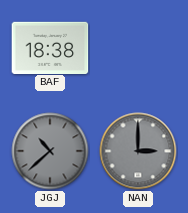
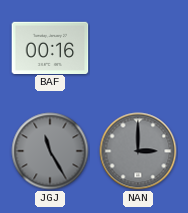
BAF: 18:38 -> 00:16
JGJ: 10:38 -> 11:25
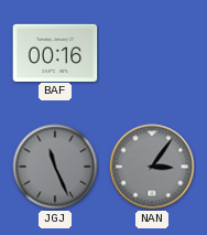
JGJ: 11:25 -> 11:26
NAN: 3:00 -> 3:06
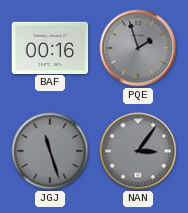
PQE: none -> 1:57
JGJ: 11:26 -> 11:27
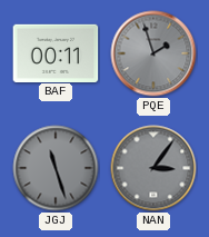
BAF: 00:16 -> 00:11
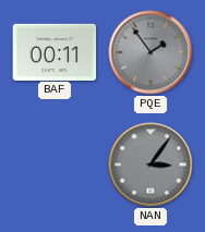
PQE: 1:57 -> 1:54
JGJ: 11:27 -> none
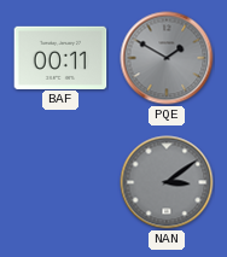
PQE: 1:54 -> 1:50
NAN: 3:06 -> 3:09
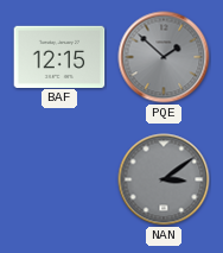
BAF: 00:11 -> 12:15
PQE: 1:50 -> 1:52
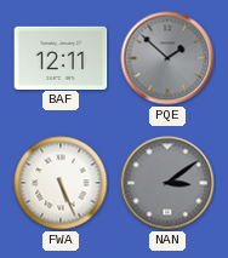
BAF: 12:15 -> 12:11
FWA: none -> 5:26
